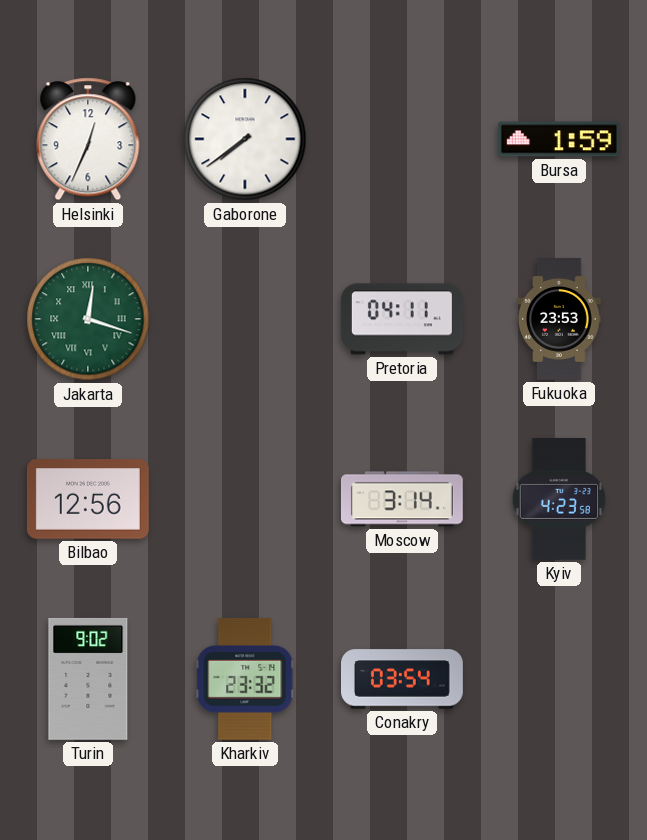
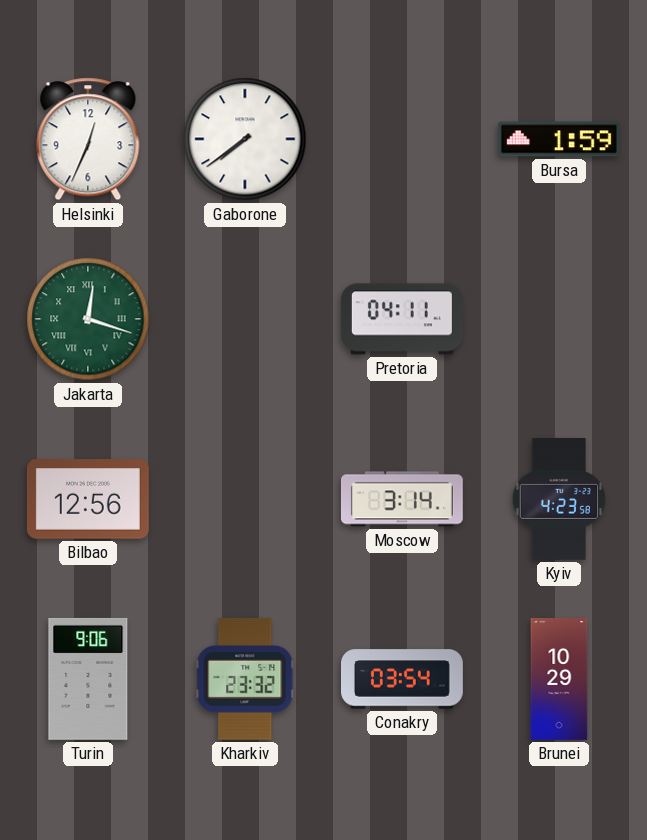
Fukuoka: 23:53 -> none
Turin: 9:02 -> 9:06
Brunei: none -> 10:29
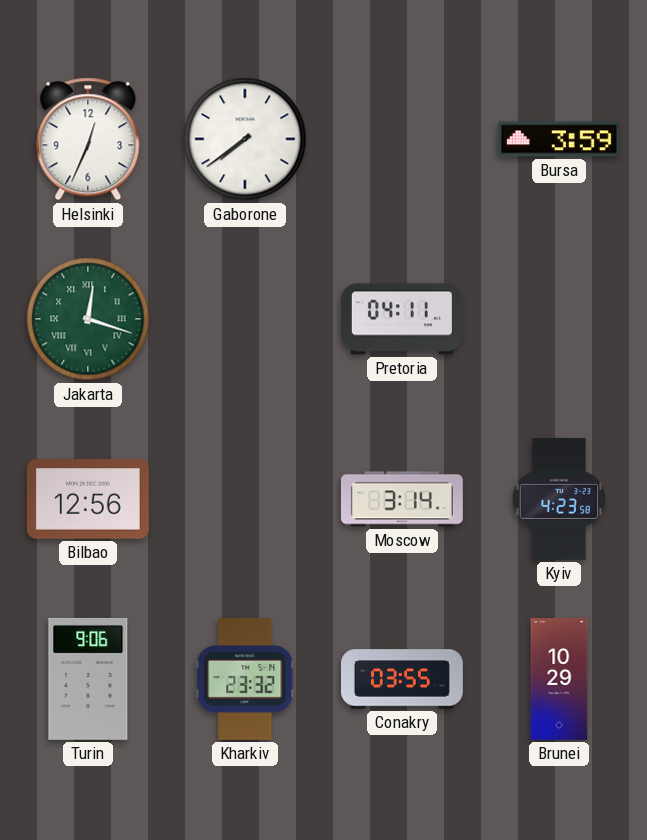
Bursa: 1:59 -> 3:59
Conakry: 03:54 -> 03:55
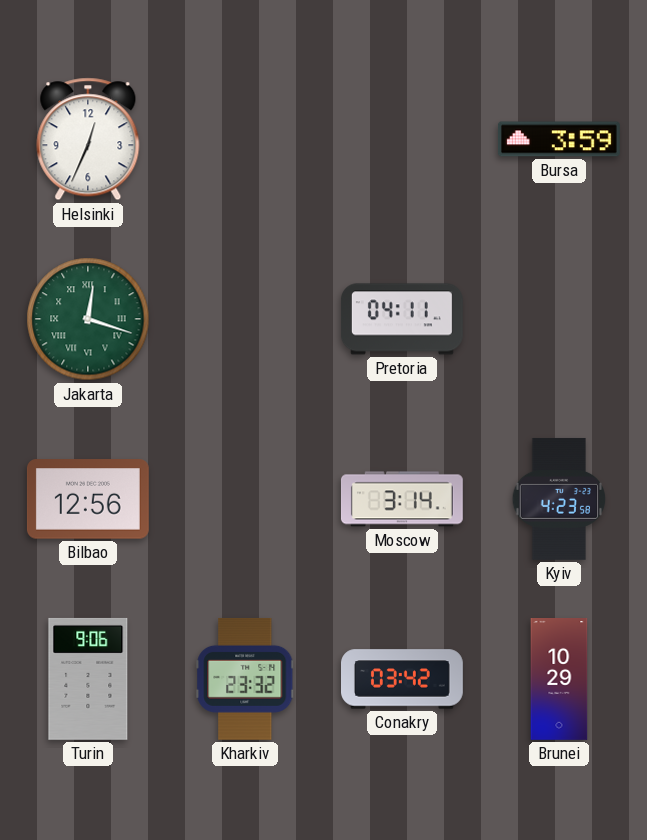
Gaborone: 7:39 -> none
Conakry: 03:55 -> 03:42
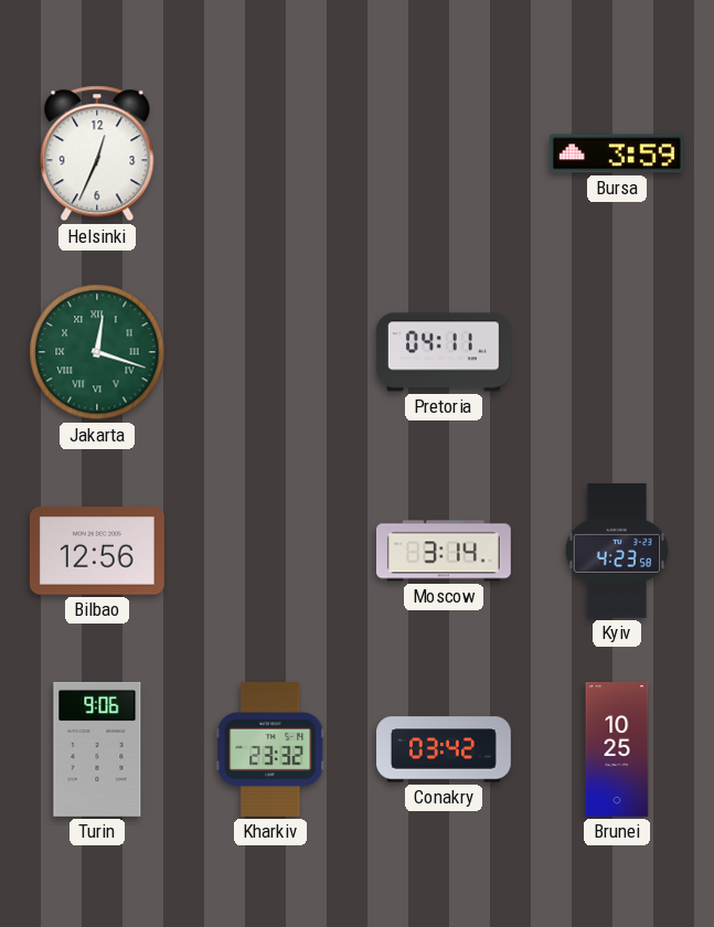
Brunei: 10:29 -> 10:25
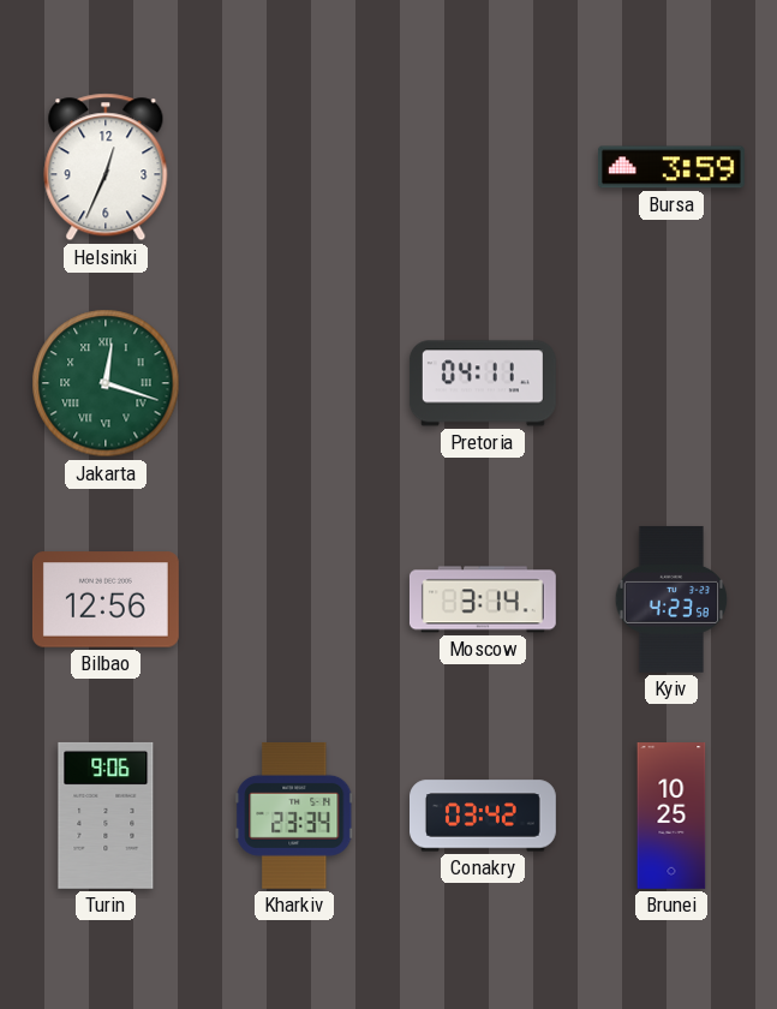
Kharkiv: 23:32 -> 23:34
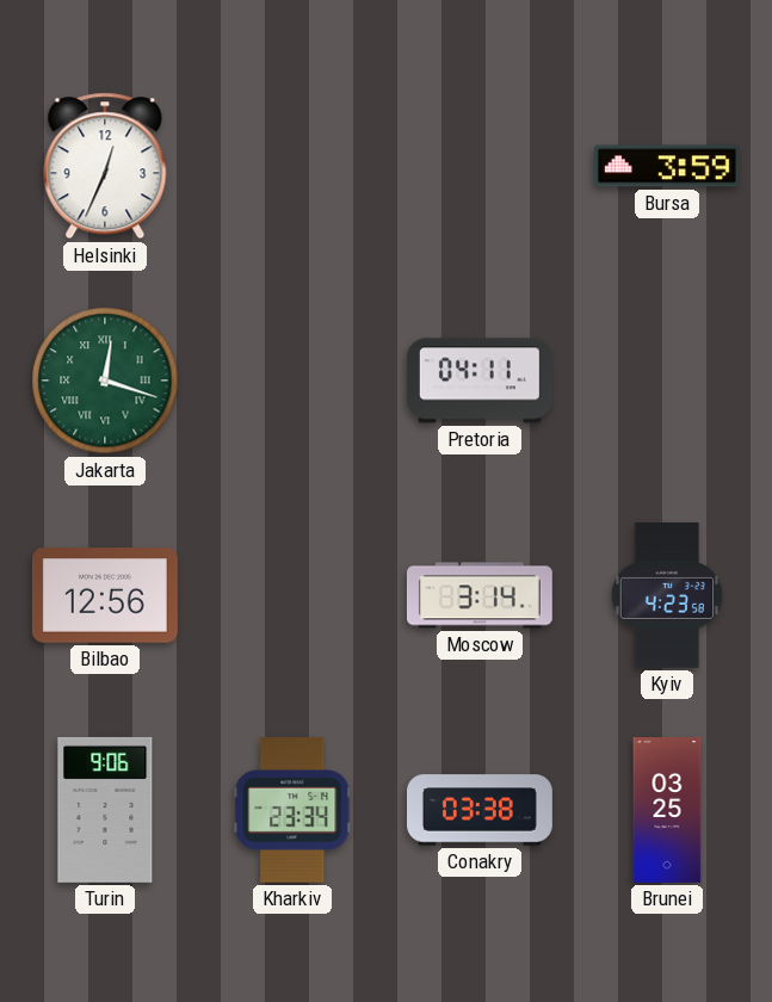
Conakry: 03:42 -> 03:38
Brunei: 10:25 -> 03:25
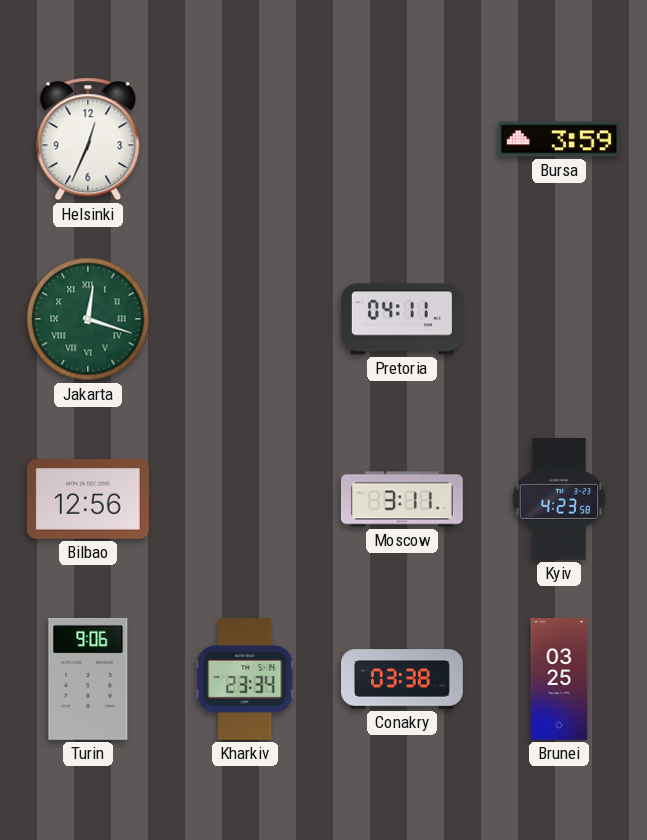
Moscow: 3:14 -> 3:11
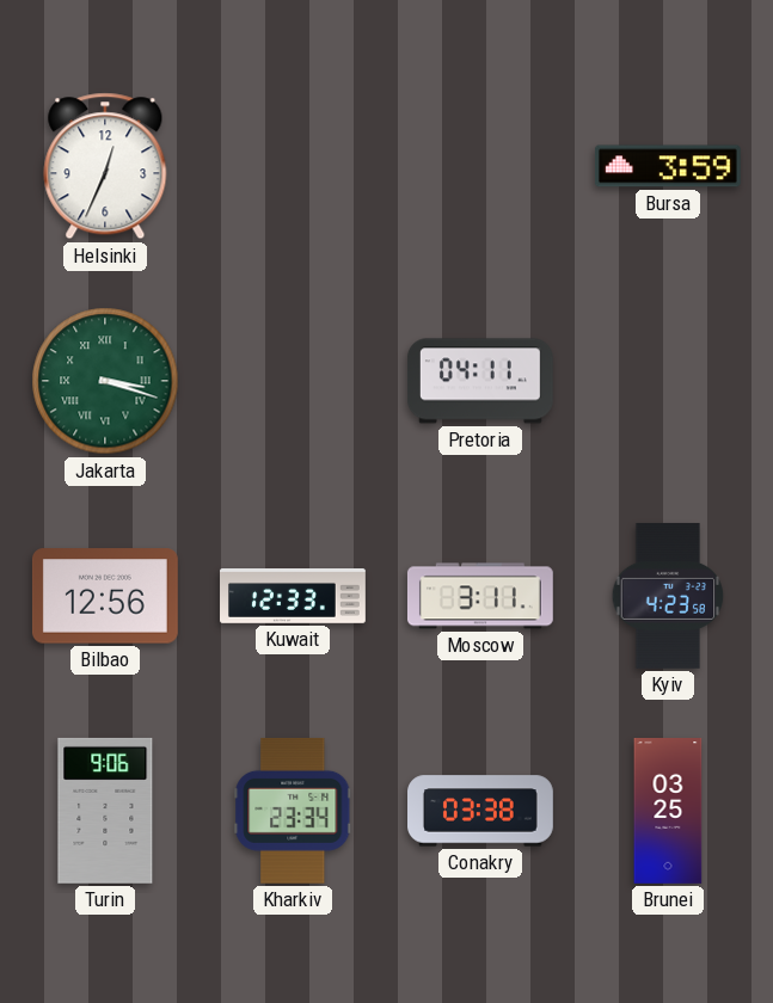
Jakarta: 12:18 -> 3:18
Kuwait: none -> 12:33
